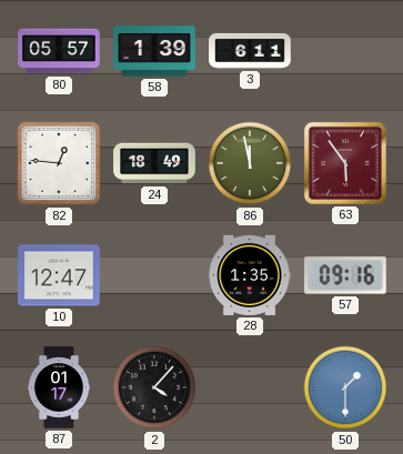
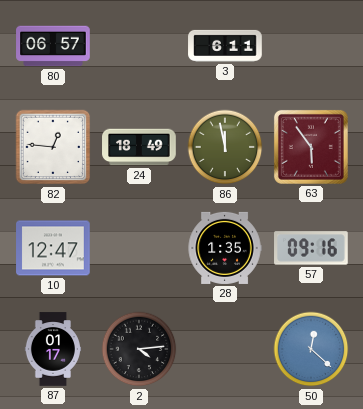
80: 05:57 -> 06:57
58: 1:39 -> none
2: 4:07 -> 4:14
50: 1:30 -> 12:22
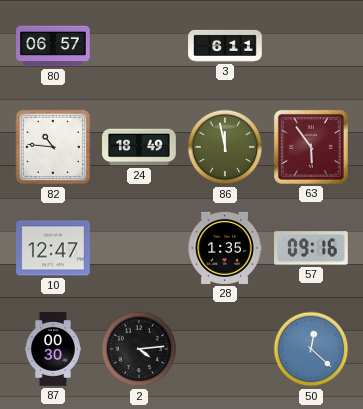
82: 12:46 -> 10:46
87: 01:17 -> 00:30
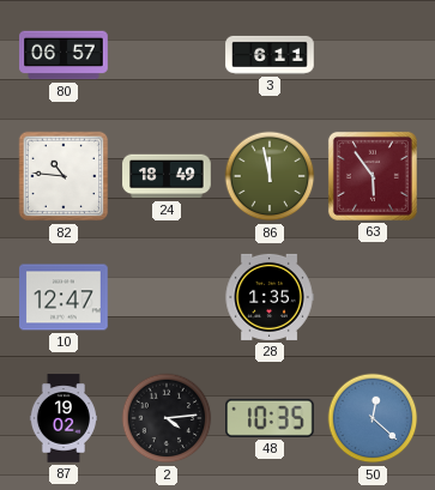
57: 09:16 -> none
87: 00:30 -> 19:02
48: none -> 10:35
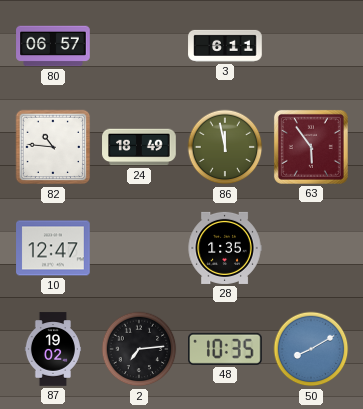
2: 4:14 -> 7:14
50: 12:22 -> 8:10
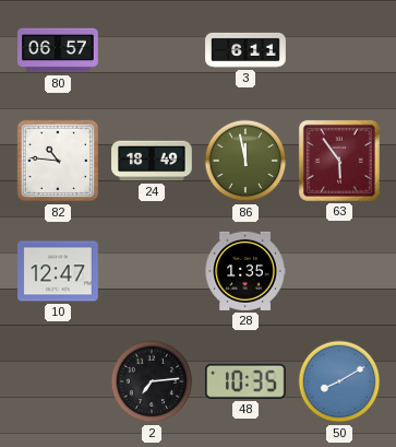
87: 19:02 -> none
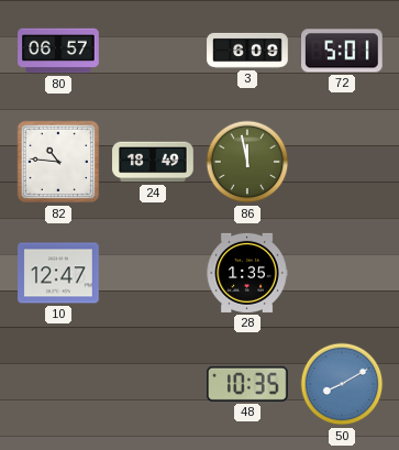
3: 6:11 -> 6:09
72: none -> 5:01
63: 5:54 -> none
2: 7:14 -> none
